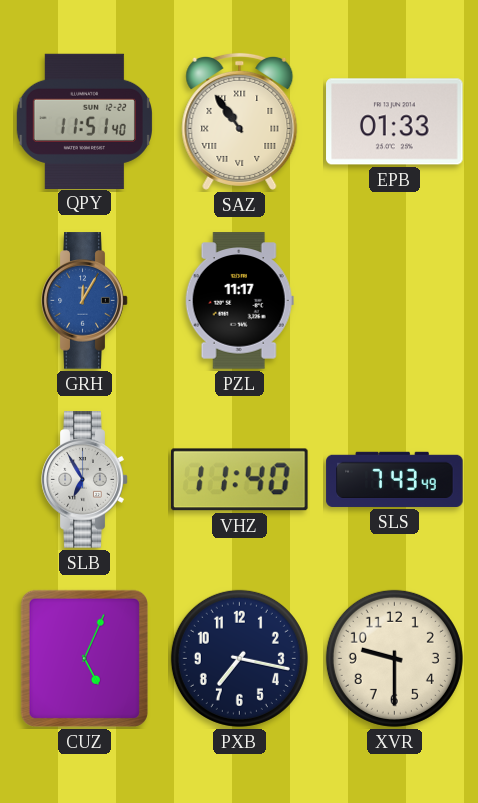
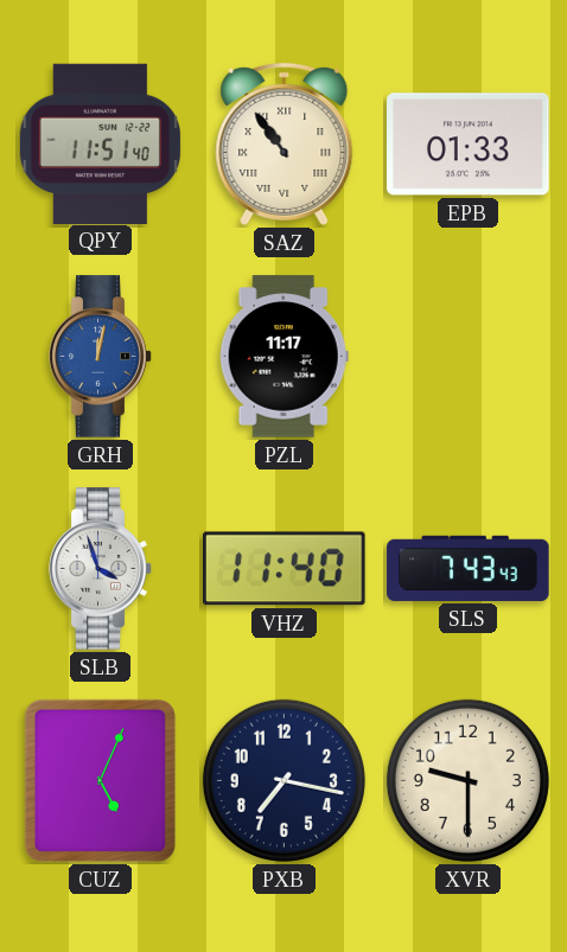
GRH: 12:05 -> 12:02
SLB: 6:55 -> 3:57
SLS: 7:43:49 -> 7:43:43
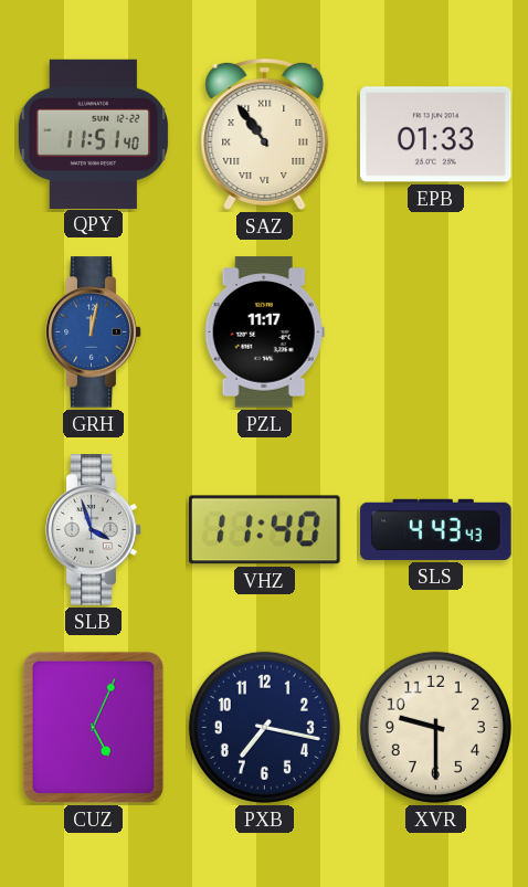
SLS: 7:43 -> 4:43
